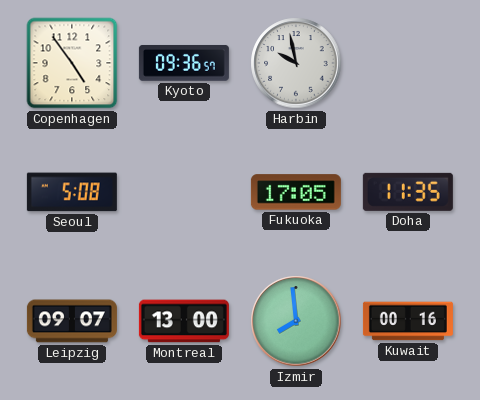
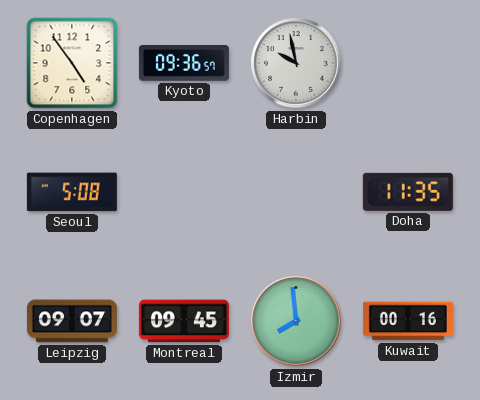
Fukuoka: 17:05 -> none
Montreal: 13:00 -> 09:45
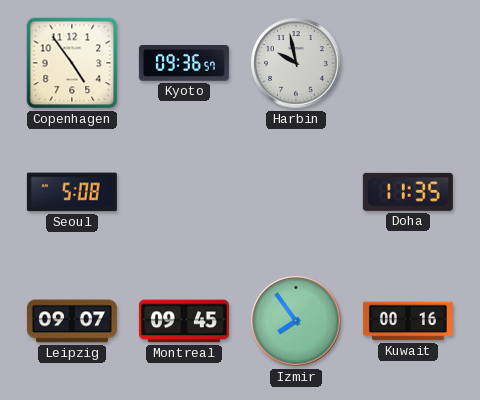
Izmir: 7:59 -> 7:54
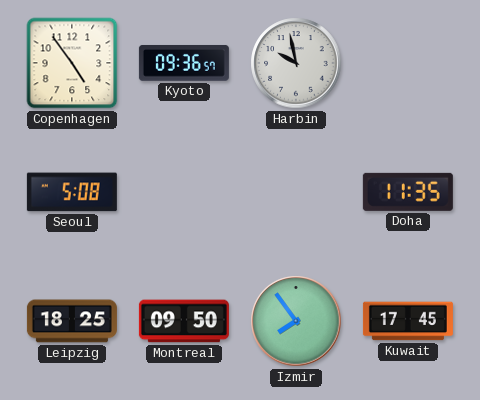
Leipzig: 09:07 -> 18:25
Montreal: 09:45 -> 09:50
Kuwait: 00:16 -> 17:45
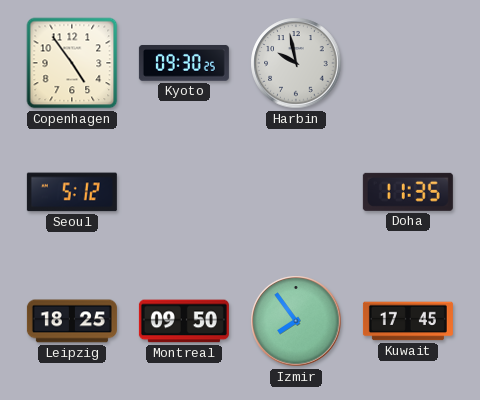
Kyoto: 09:36 -> 09:30
Seoul: 5:08 -> 5:12
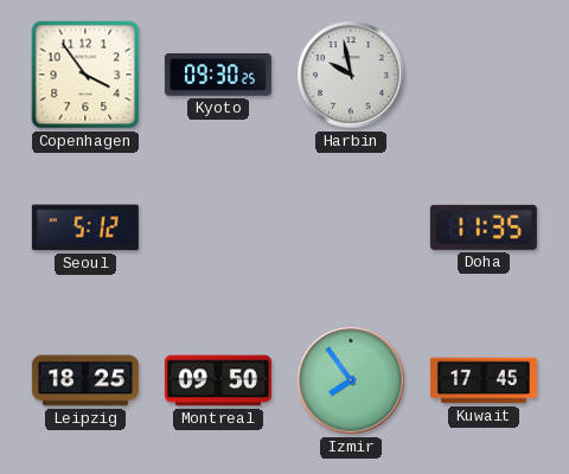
Copenhagen: 4:54 -> 3:54
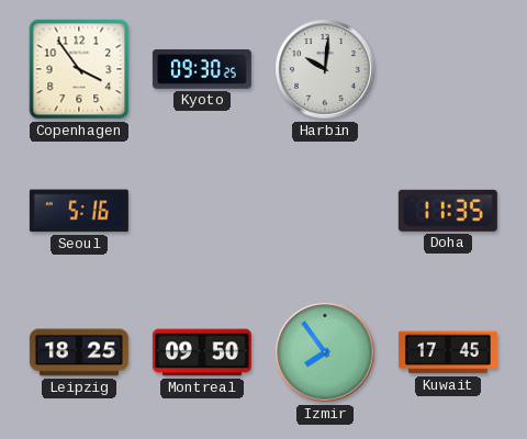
Harbin: 9:58 -> 10:01
Seoul: 5:12 -> 5:16
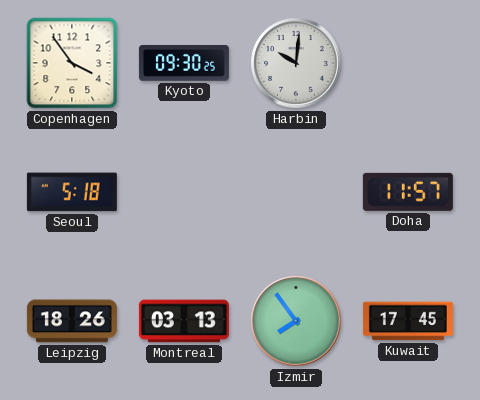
Seoul: 5:16 -> 5:18
Doha: 11:35 -> 11:57
Leipzig: 18:25 -> 18:26
Montreal: 09:50 -> 03:13
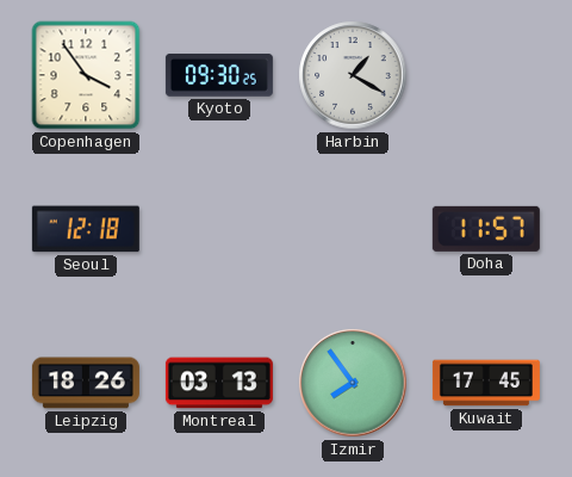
Harbin: 10:01 -> 1:20
Seoul: 5:18 -> 12:18
